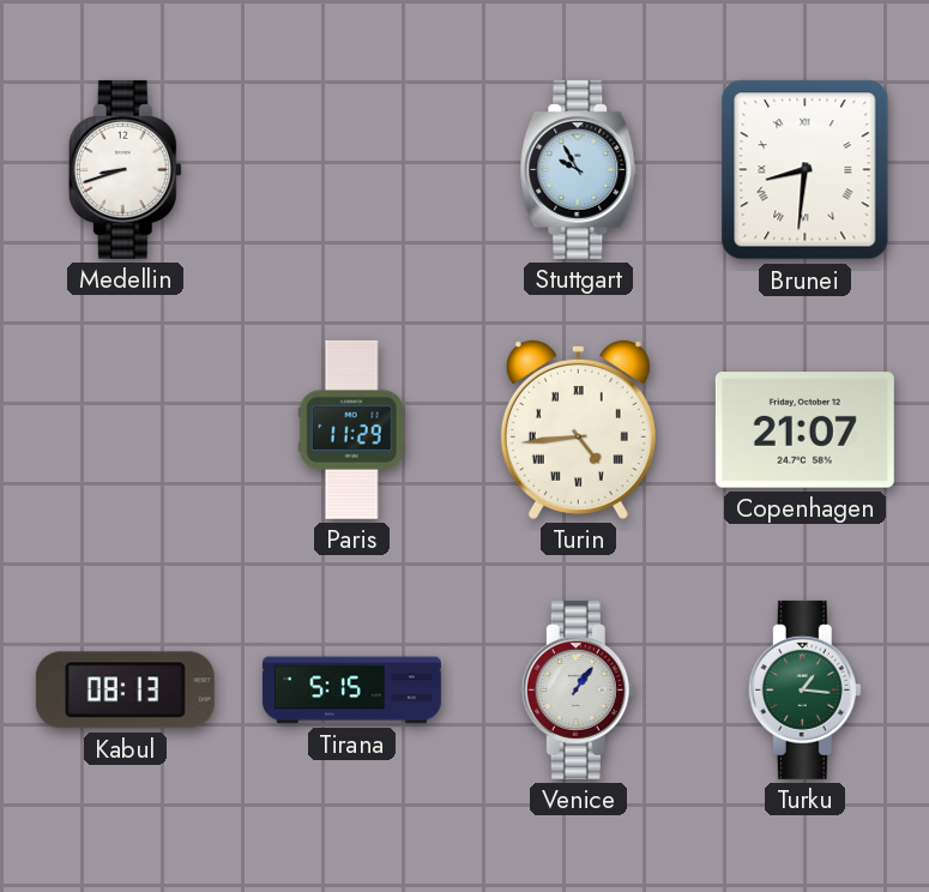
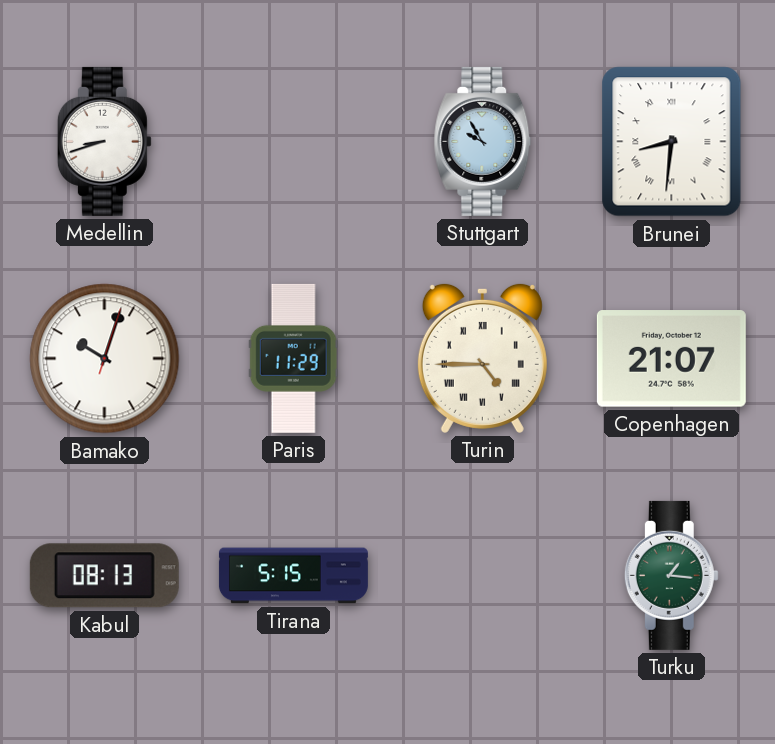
Bamako: none -> 10:03
Turin: 4:44 -> 4:45
Venice: 1:06 -> none
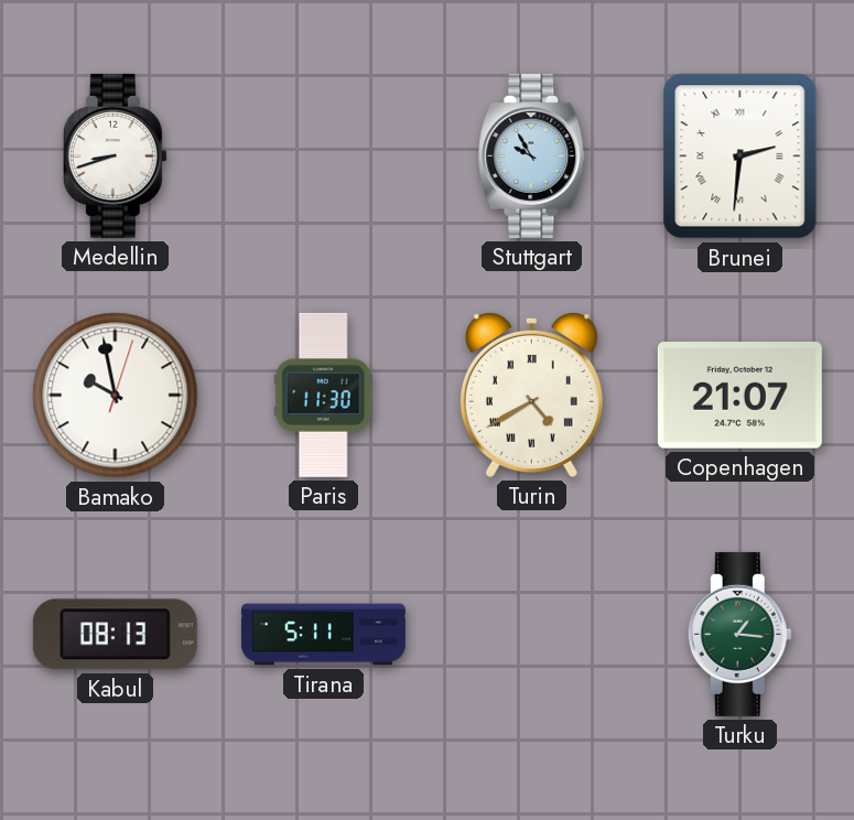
Brunei: 8:31 -> 2:31
Bamako: 10:03 -> 9:58
Paris: 11:29 -> 11:30
Turin: 4:45 -> 4:40
Tirana: 5:15 -> 5:11
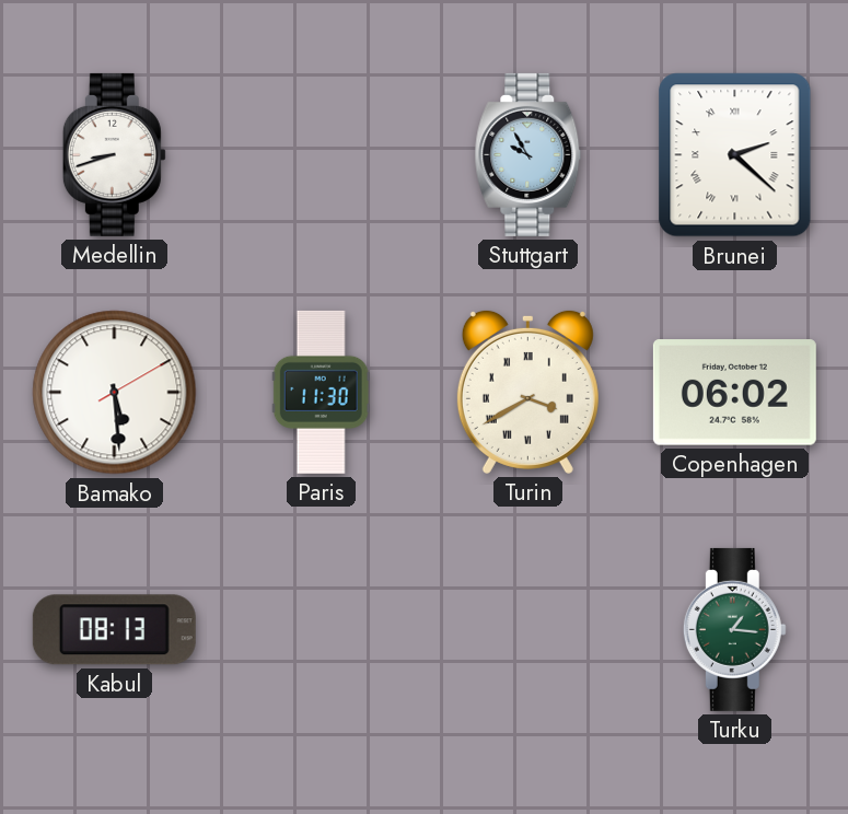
Brunei: 2:31 -> 2:22
Bamako: 9:58 -> 5:29
Turin: 4:40 -> 3:40
Copenhagen: 21:07 -> 06:02
Tirana: 5:11 -> none
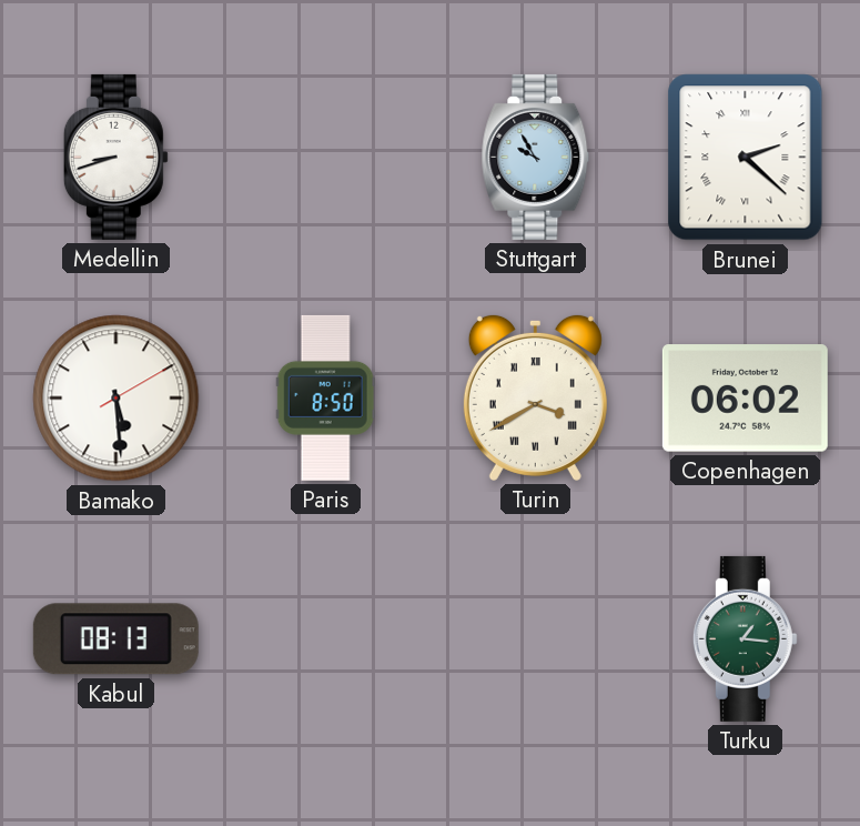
Paris: 11:30 -> 8:50
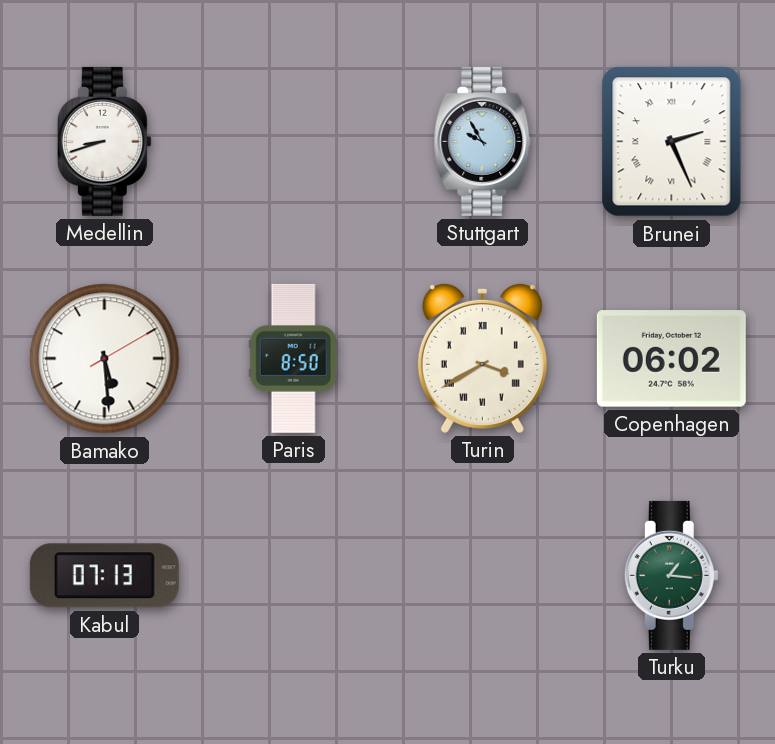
Brunei: 2:22 -> 2:26
Kabul: 08:13 -> 07:13
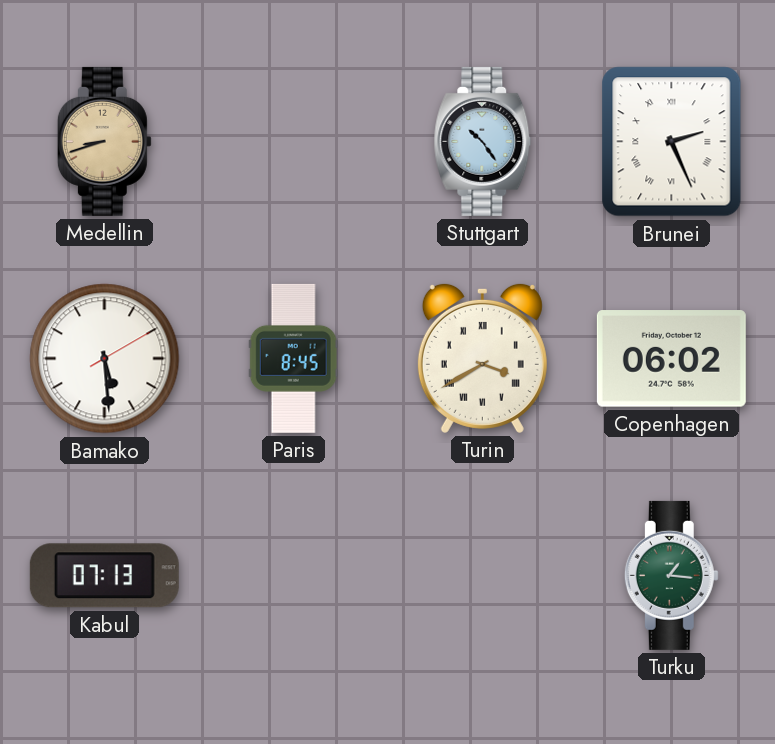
Medellin dial: white -> champagne
Stuttgart: 9:55 -> 10:24
Paris: 8:50 -> 8:45
